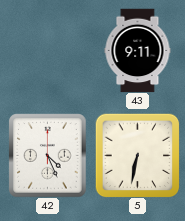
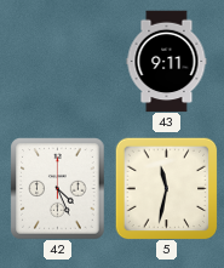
5: 6:32 -> 11:32
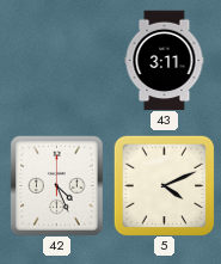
43: 9:11 -> 3:11
5: 11:32 -> 4:11
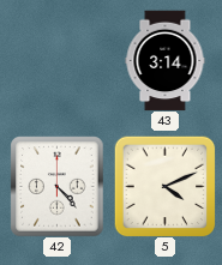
43: 3:11 -> 3:14
42: 4:26 -> 4:23
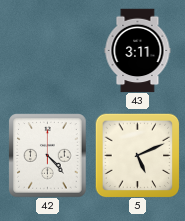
43: 3:14 -> 3:11
5: 4:11 -> 5:11
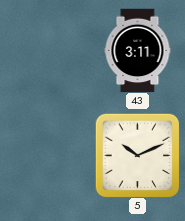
42: 4:23 -> none
5: 5:11 -> 10:11
